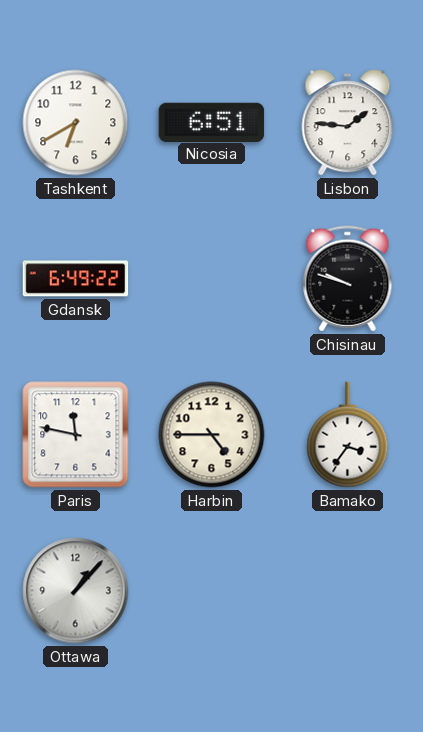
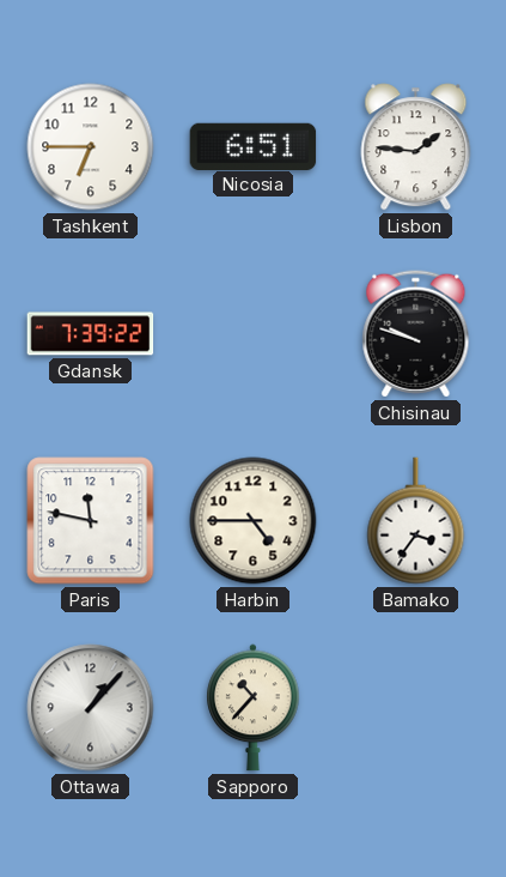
Tashkent: 6:40 -> 6:45
Gdansk: 6:49 -> 7:39
Sapporo: none -> 10:37
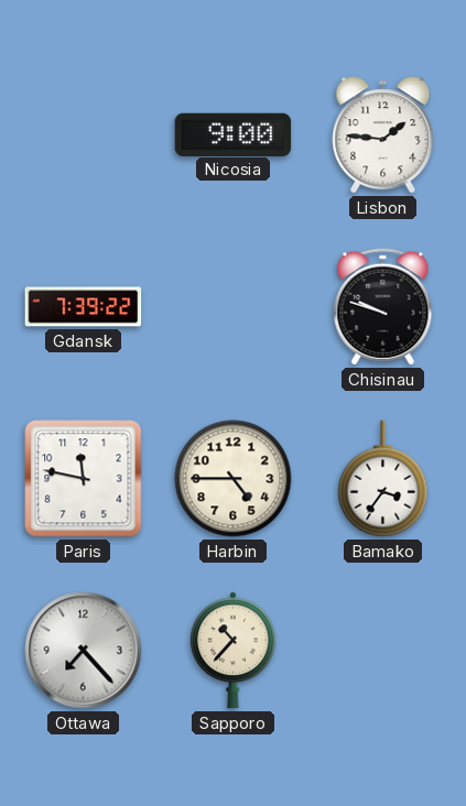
Tashkent: 6:45 -> none
Nicosia: 6:51 -> 9:00
Ottawa: 1:07 -> 7:23
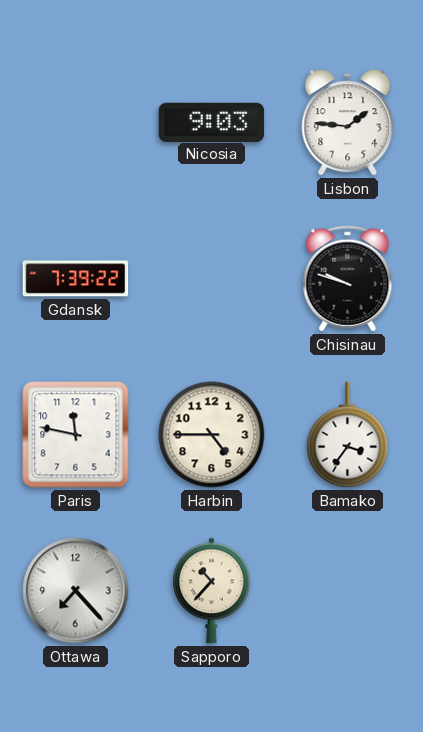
Nicosia: 9:00 -> 9:03
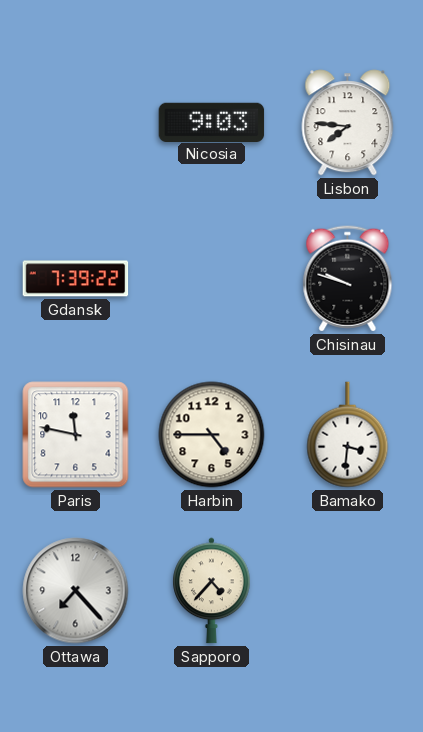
Lisbon: 1:46 -> 7:46
Bamako: 3:36 -> 3:31
Sapporo: 10:37 -> 4:37
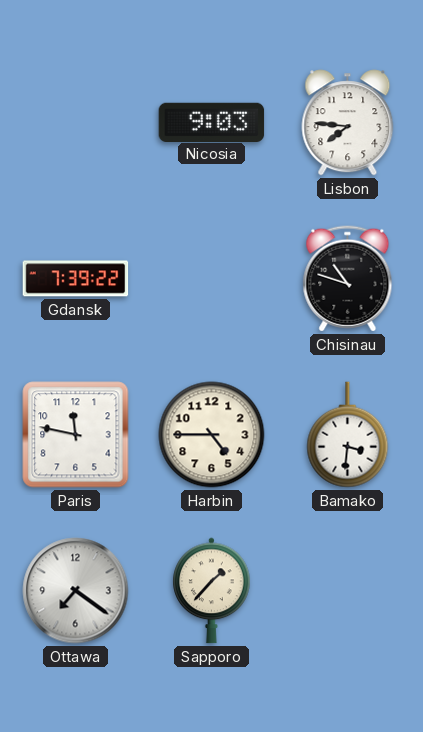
Chisinau: 9:48 -> 10:48
Ottawa: 7:23 -> 7:21
Sapporo: 4:37 -> 1:37
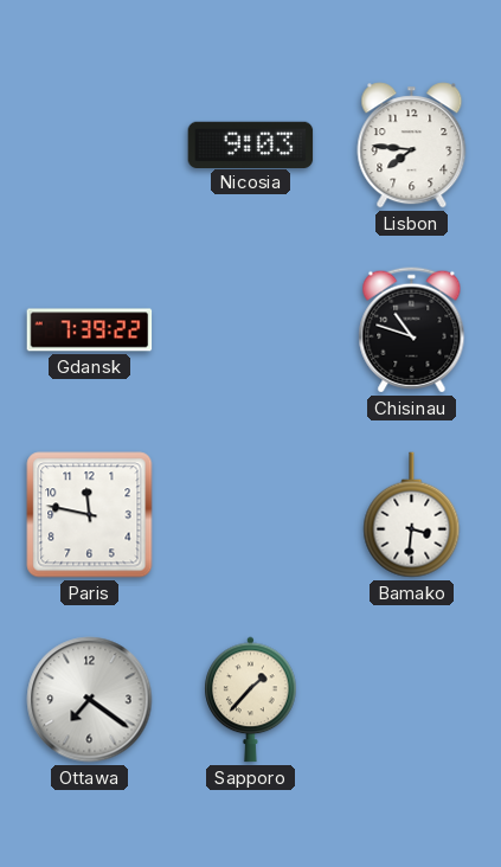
Harbin: 4:45 -> none
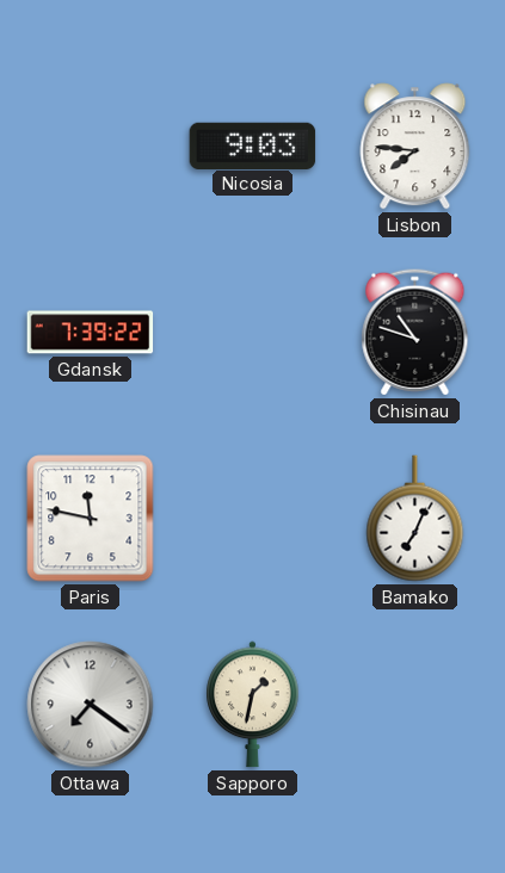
Bamako: 3:31 -> 7:04
Sapporo: 1:37 -> 1:32
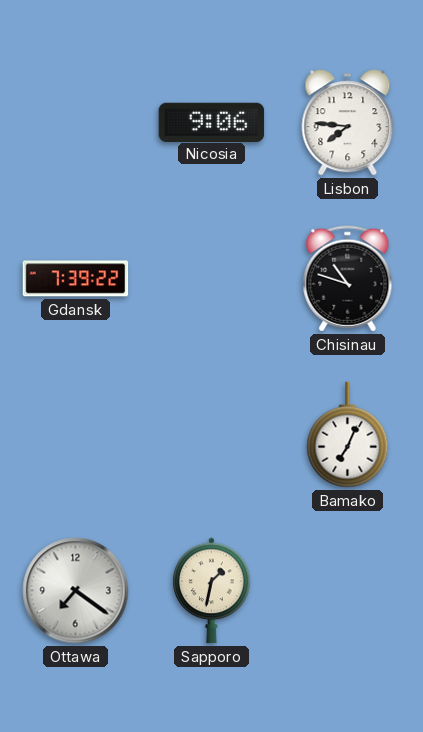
Nicosia: 9:03 -> 9:06
Paris: 11:47 -> none
